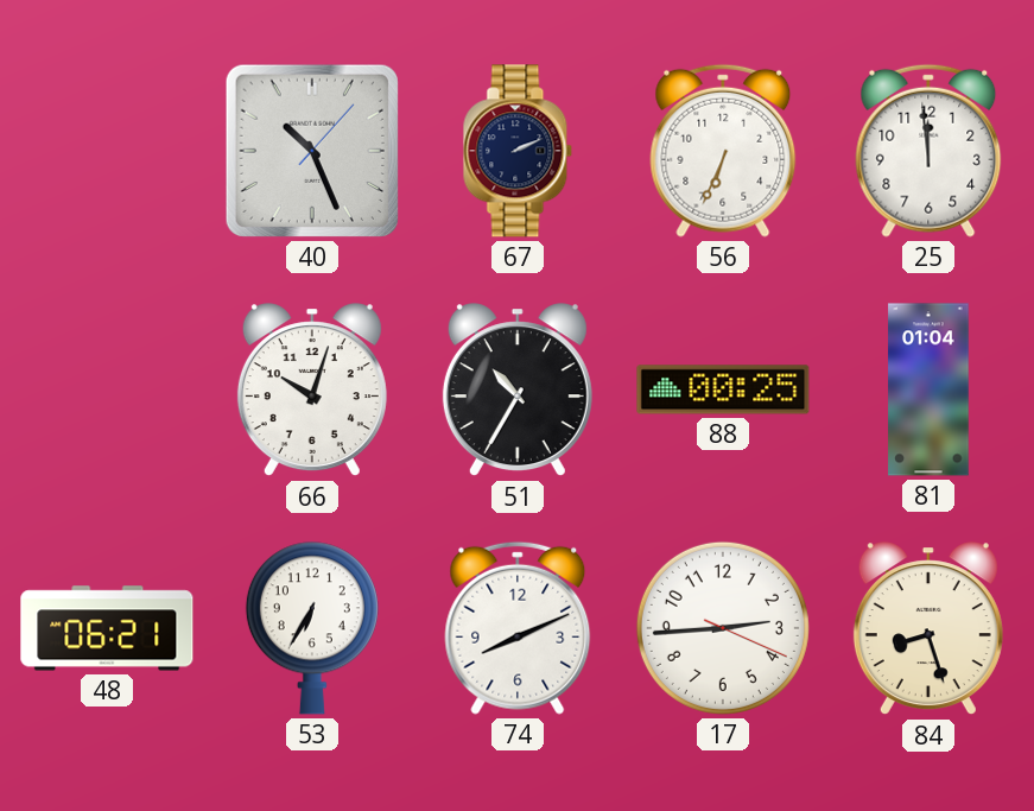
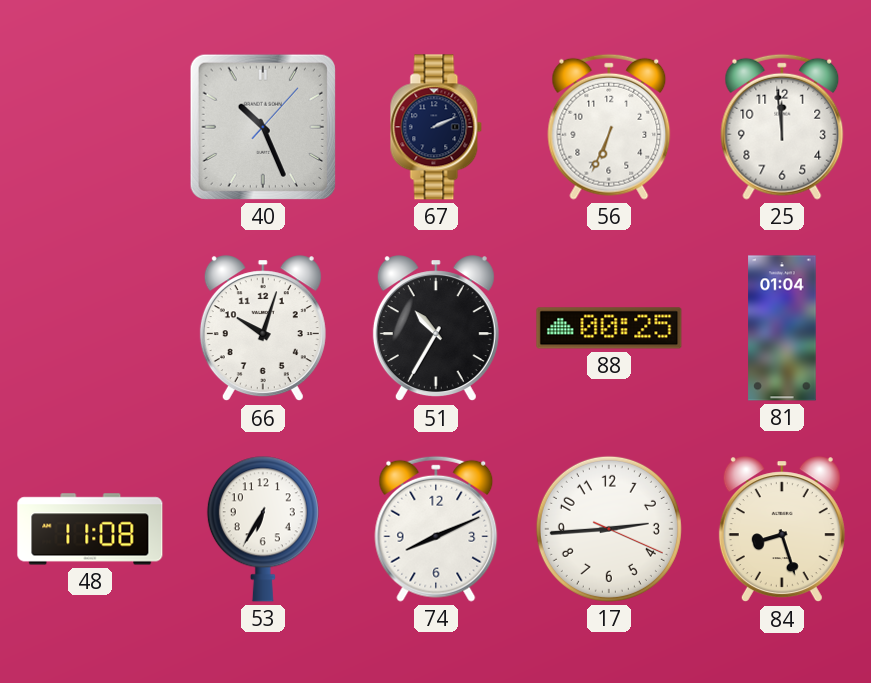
48: 06:21 -> 11:08
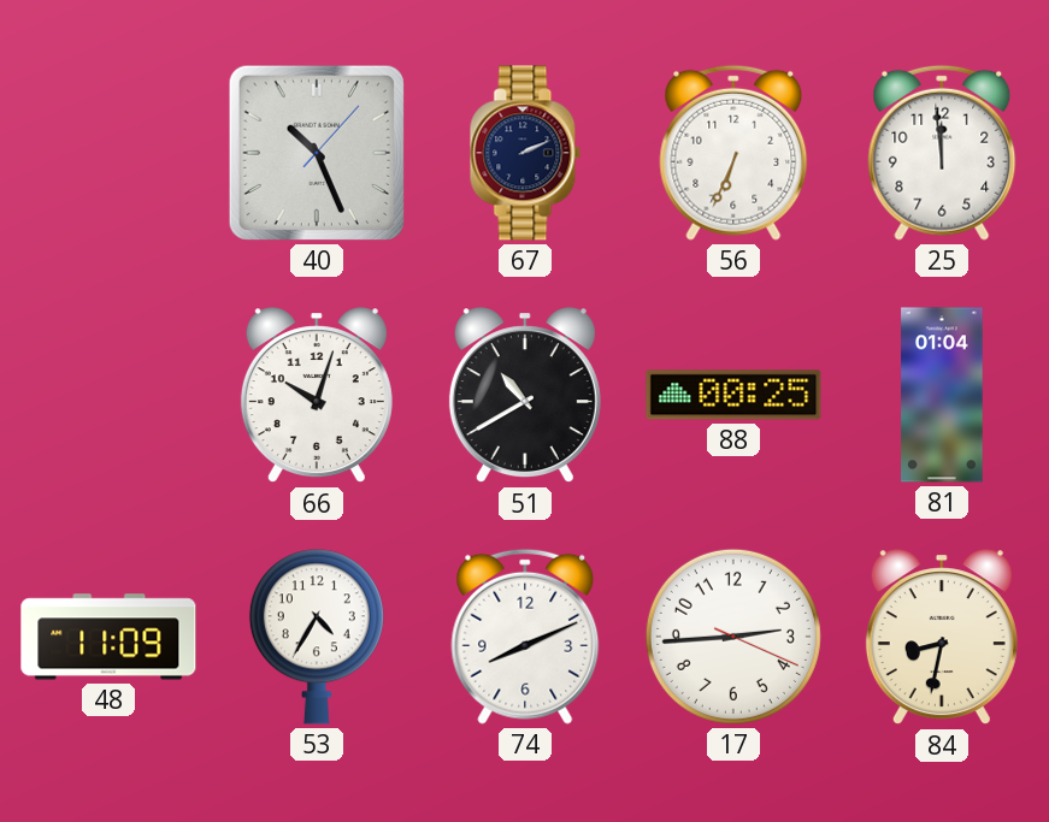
51: 10:35 -> 10:40
48: 11:08 -> 11:09
53: 6:35 -> 4:35
84: 8:27 -> 8:32
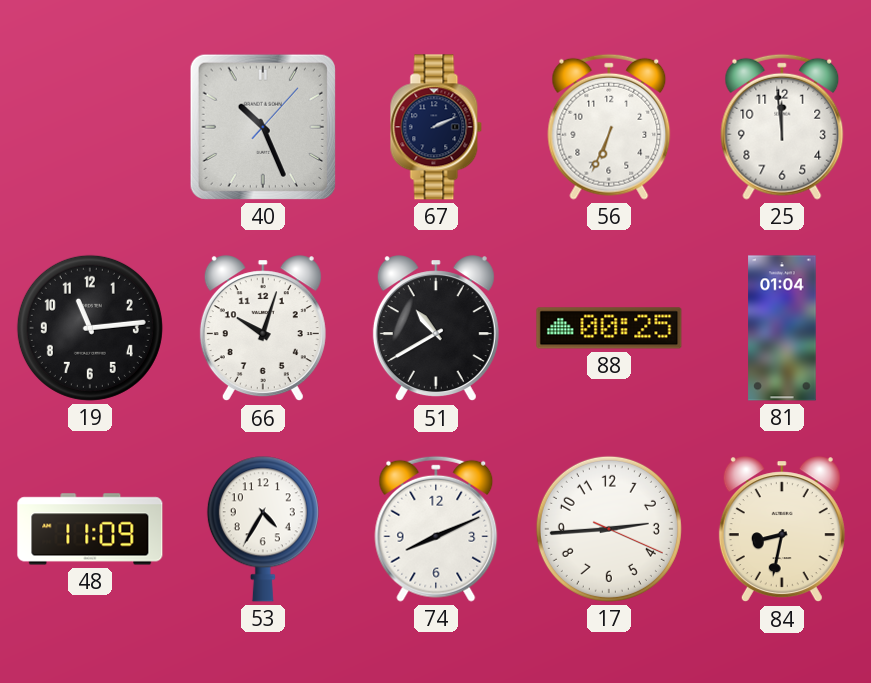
19: none -> 11:14
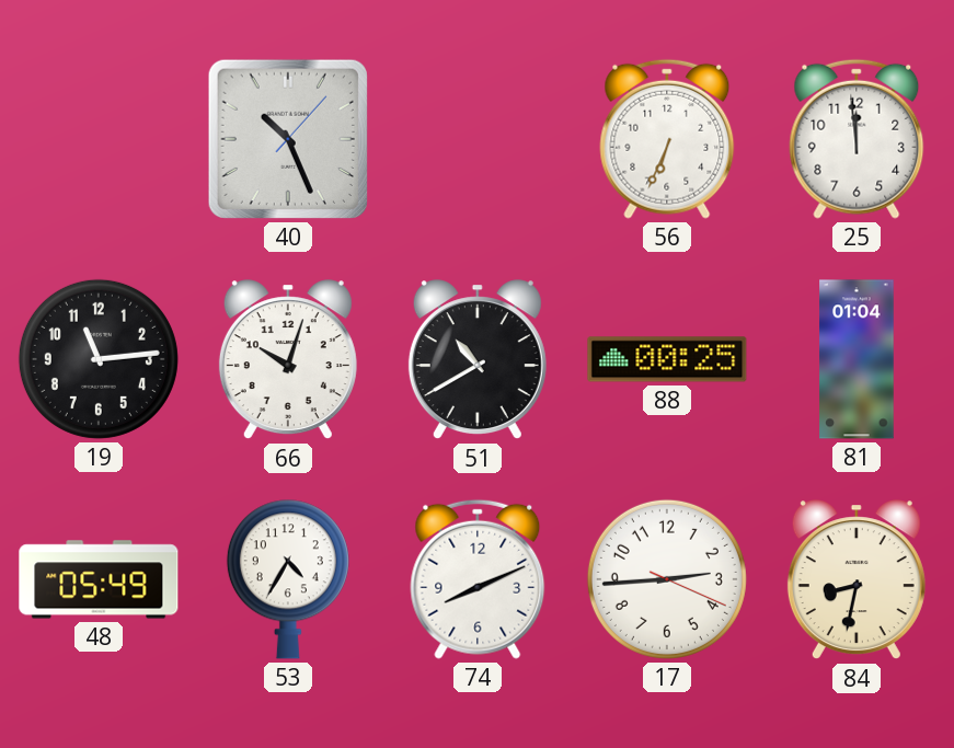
67: 2:11 -> none
48: 11:09 -> 05:49
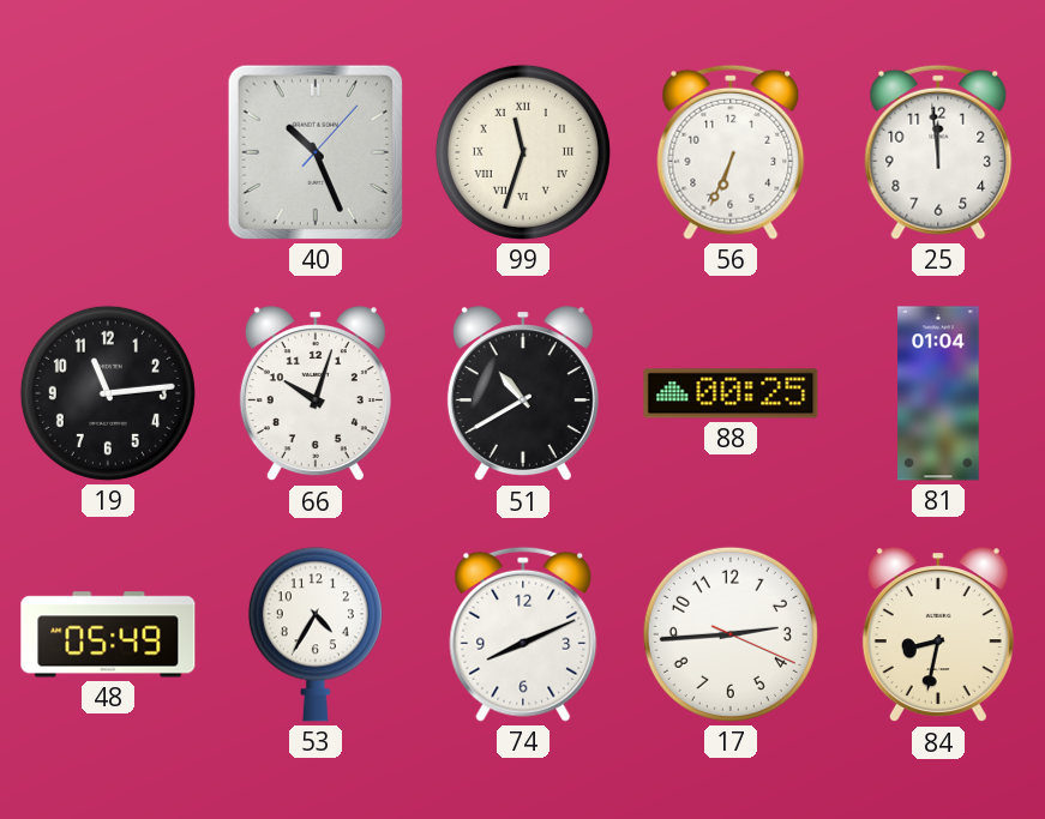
99: none -> 11:33
